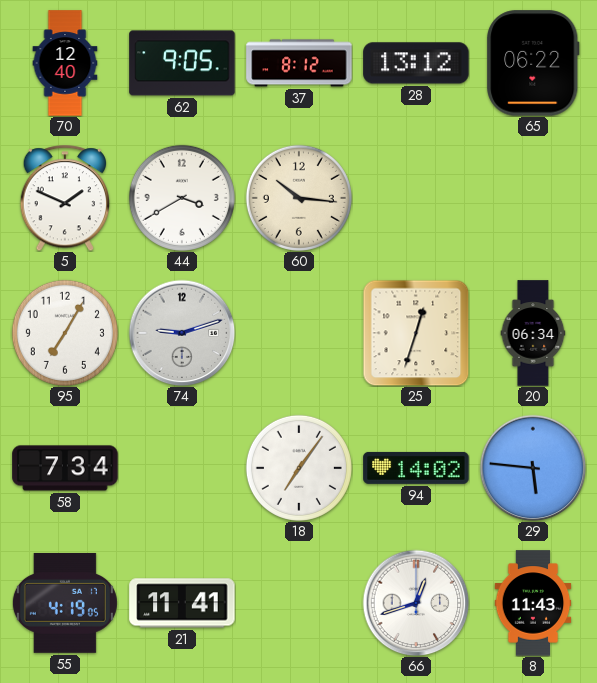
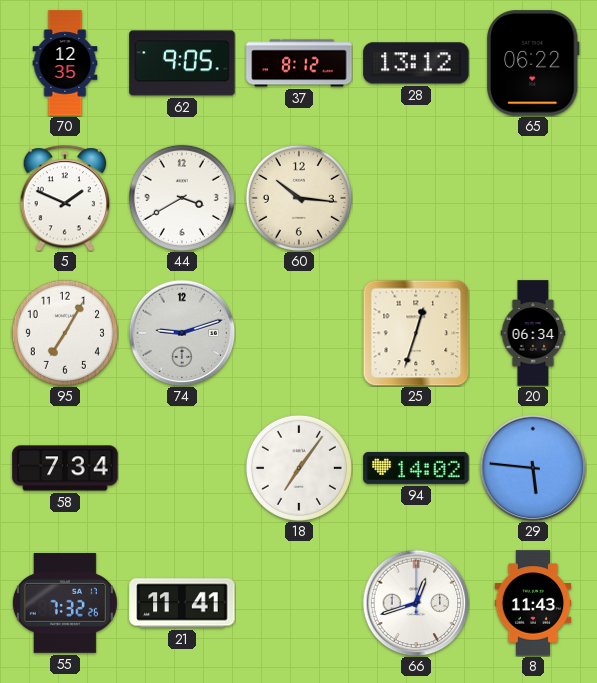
70: 12:40 -> 12:35
55: 4:19 -> 7:32
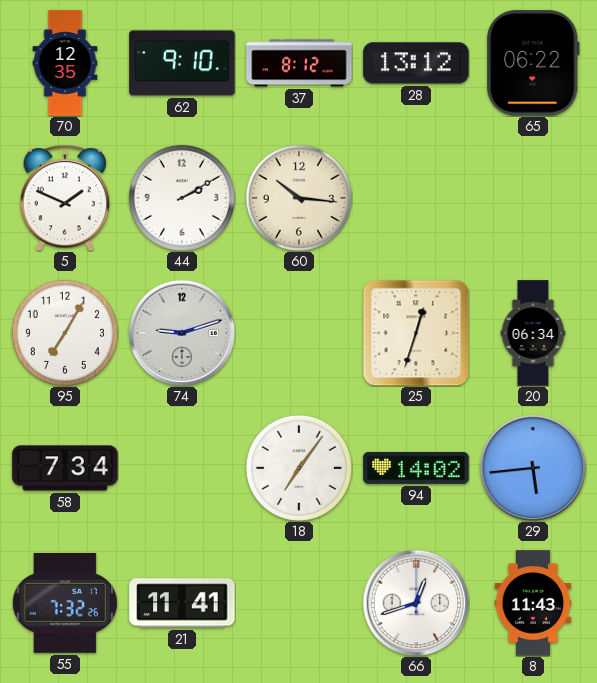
62: 9:05 -> 9:10
44: 3:40 -> 2:10
29: 5:46 -> 5:44
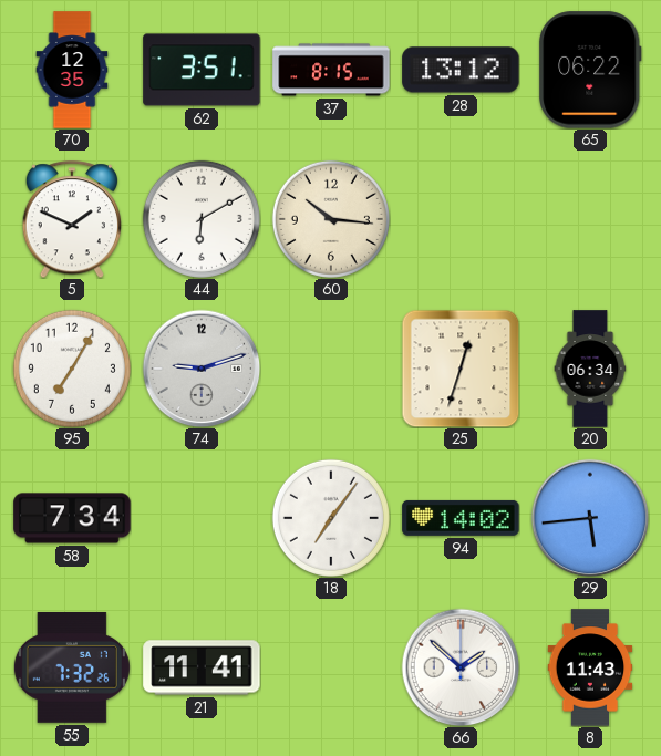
62: 9:10 -> 3:51
37: 8:12 -> 8:15
44: 2:10 -> 6:10
66: 12:42 -> 1:52
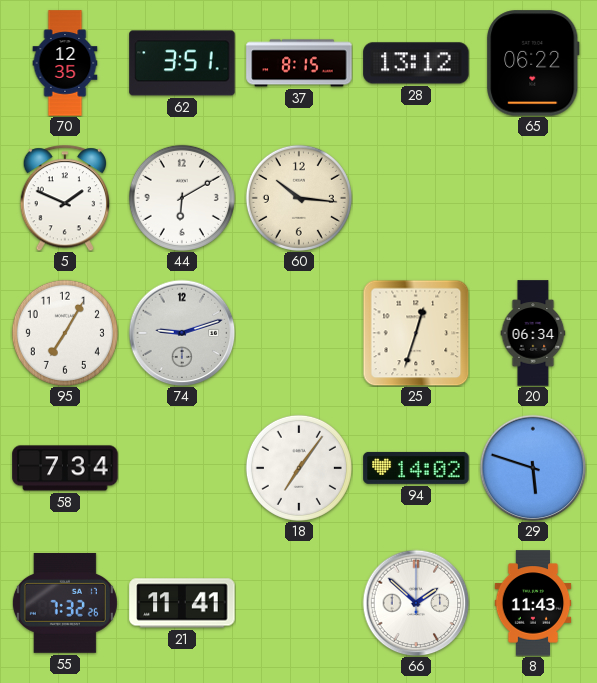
29: 5:44 -> 5:48
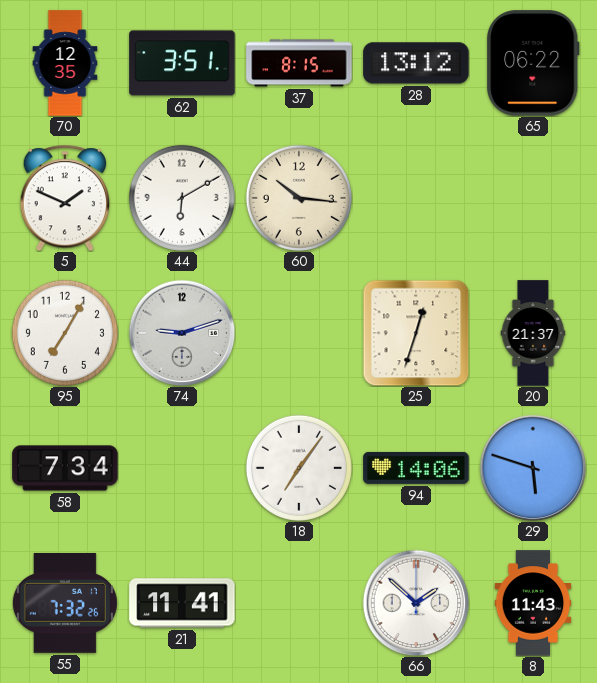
20: 06:34 -> 21:37
94: 14:02 -> 14:06
